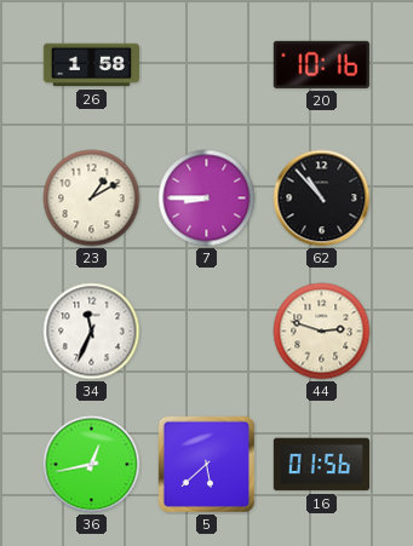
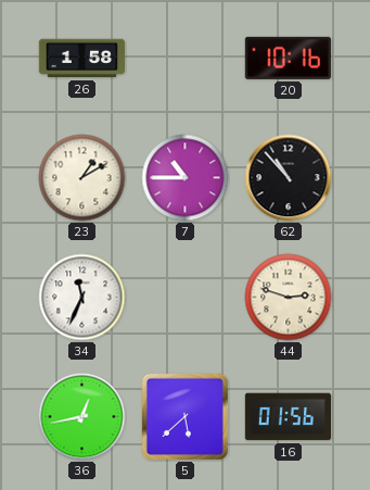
7: 8:45 -> 10:45
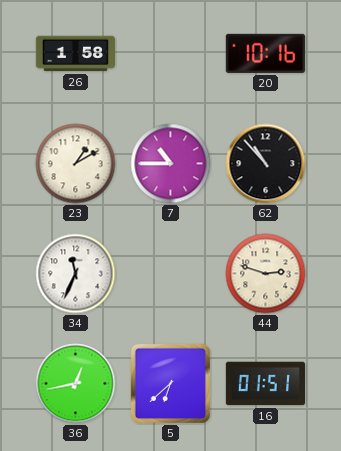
5: 5:38 -> 6:38
16: 01:56 -> 01:51
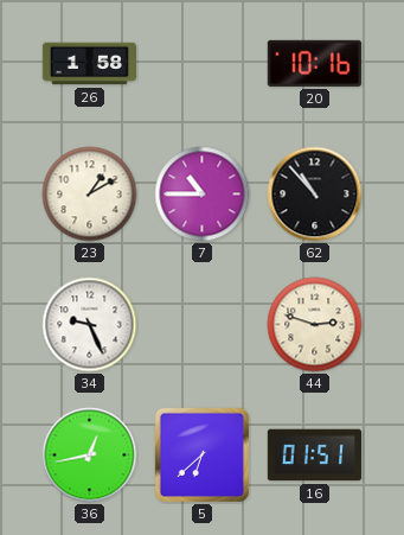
34: 11:34 -> 9:26
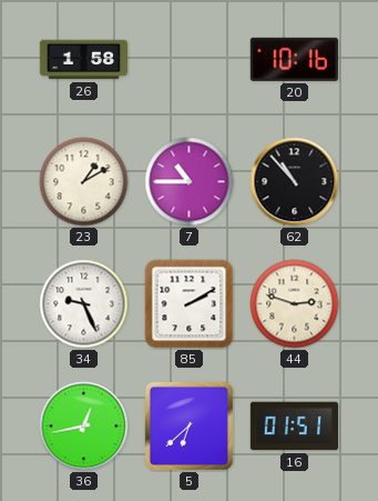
85: none -> 2:10
